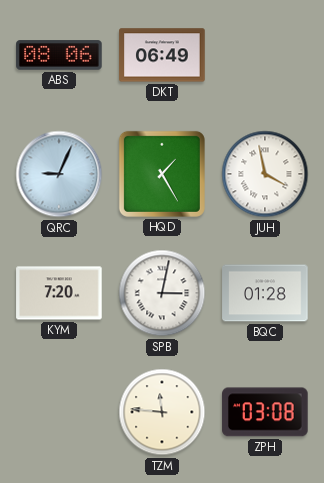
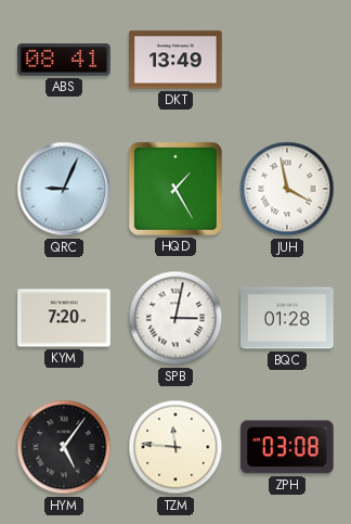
ABS: 08:06 -> 08:41
DKT: 06:49 -> 13:49
HYM: none -> 5:06
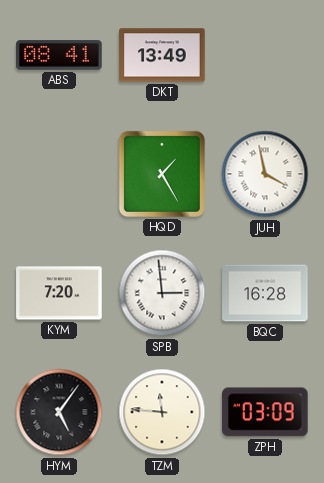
QRC: 9:04 -> none
SPB: 3:02 -> 2:59
BQC: 01:28 -> 16:28
ZPH: 03:08 -> 03:09
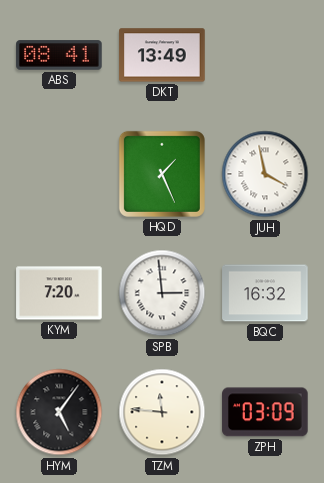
HQD: 1:25 -> 1:26
BQC: 16:28 -> 16:32
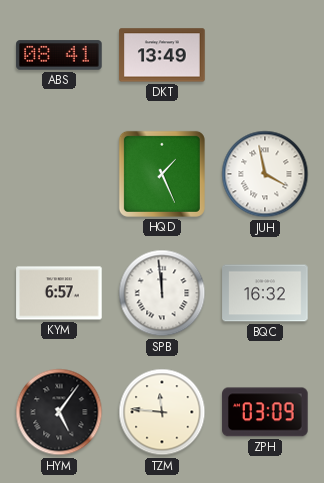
KYM: 7:20 -> 6:57
SPB: 2:59 -> 11:59
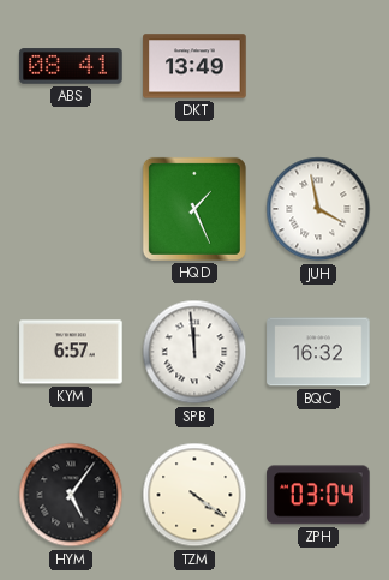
TZM: 11:46 -> 4:21
ZPH: 03:09 -> 03:04
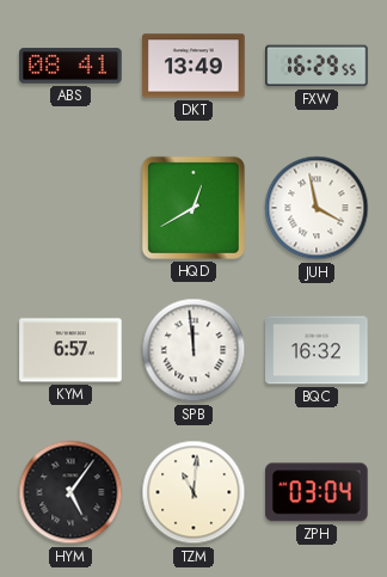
FXW: none -> 16:29
HQD: 1:26 -> 12:40
TZM: 4:21 -> 11:01
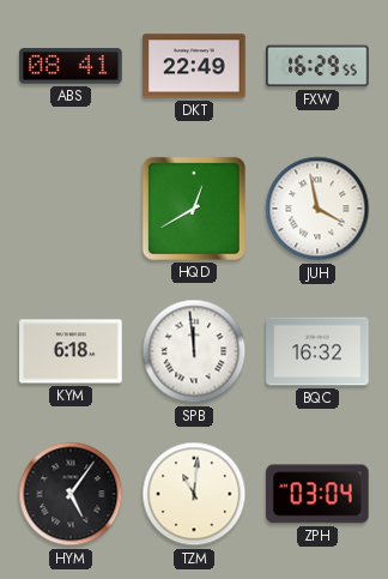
DKT: 13:49 -> 22:49
KYM: 6:57 -> 6:18
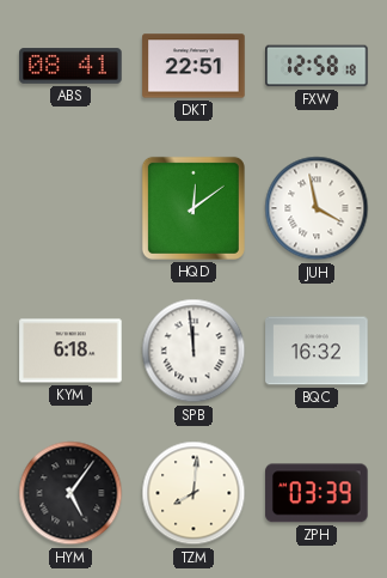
DKT: 22:49 -> 22:51
FXW: 16:29 -> 12:58
HQD: 12:40 -> 12:09
TZM: 11:01 -> 8:01
ZPH: 03:04 -> 03:39
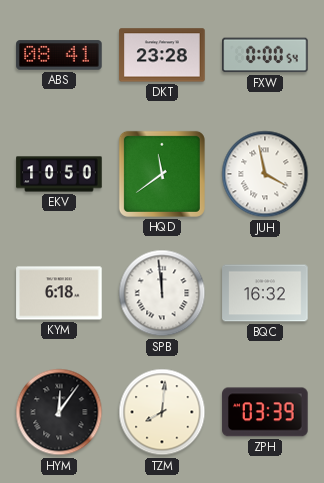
DKT: 22:51 -> 23:28
FXW: 12:58 -> 0:00
EKV: none -> 10:50
HQD: 12:09 -> 11:39
HYM: 5:06 -> 12:06
